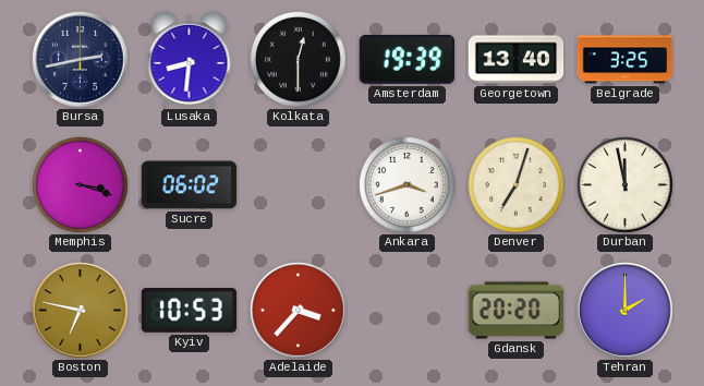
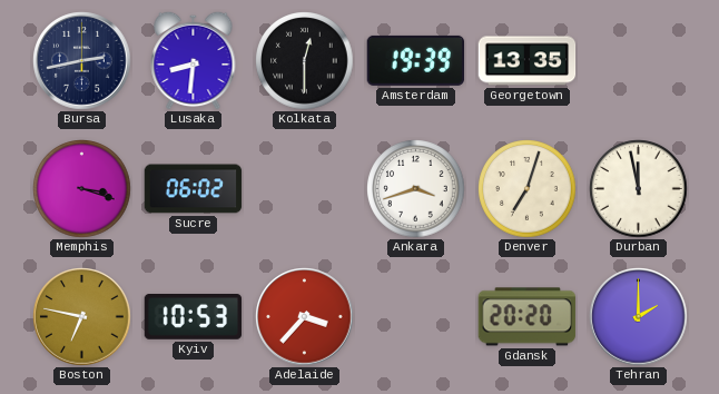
Georgetown: 13:40 -> 13:35
Belgrade: 3:25 -> none
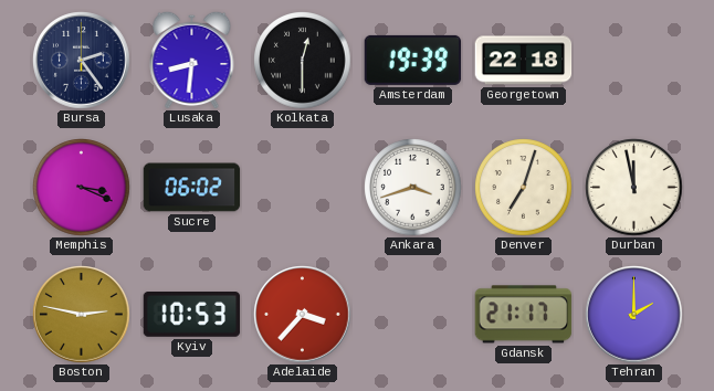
Bursa: 2:43 -> 2:24
Georgetown: 13:35 -> 22:18
Memphis: 3:18 -> 3:19
Boston: 6:47 -> 2:47
Gdansk: 20:20 -> 21:17
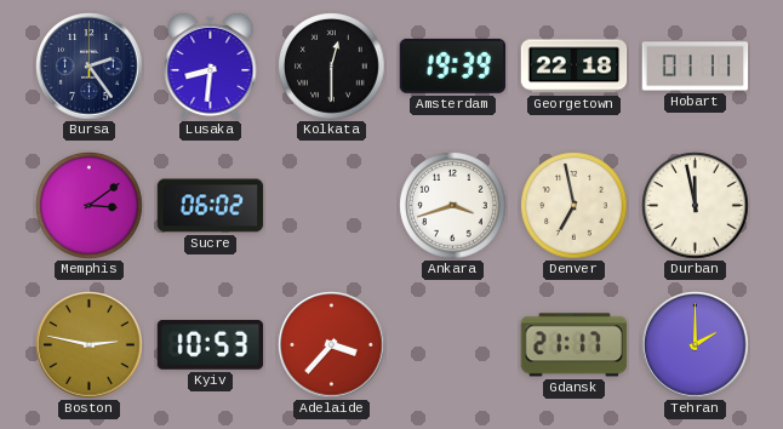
Hobart: none -> 01:11
Memphis: 3:19 -> 3:09
Denver: 7:03 -> 6:58
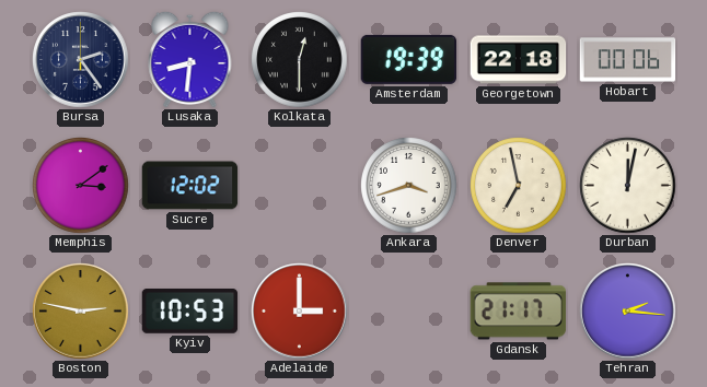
Hobart: 01:11 -> 00:06
Sucre: 06:02 -> 12:02
Durban: 11:58 -> 12:02
Adelaide: 3:37 -> 3:00
Tehran: 2:00 -> 2:16
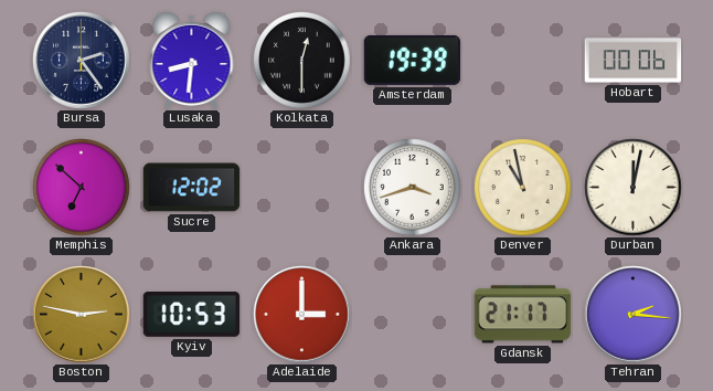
Georgetown: 22:18 -> none
Memphis: 3:09 -> 6:52
Denver: 6:58 -> 10:58
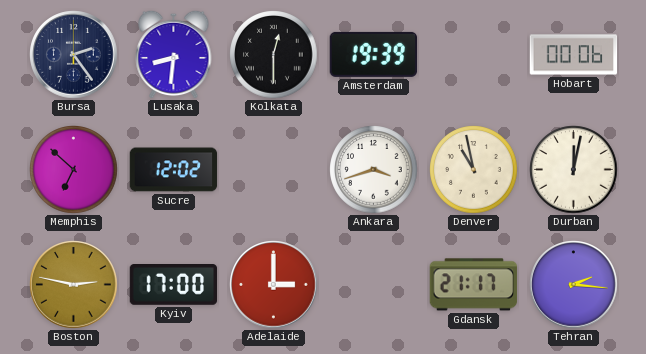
Kyiv: 10:53 -> 17:00
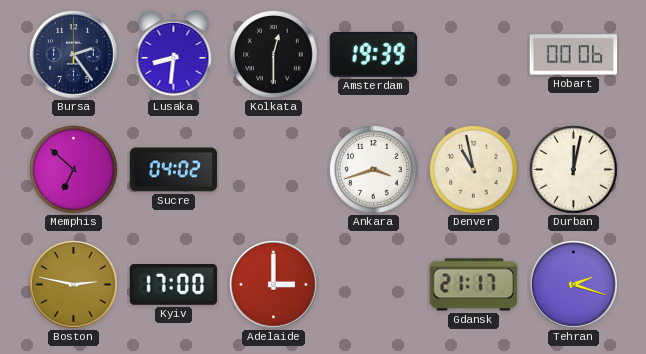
Sucre: 12:02 -> 04:02
Tehran: 2:16 -> 2:18
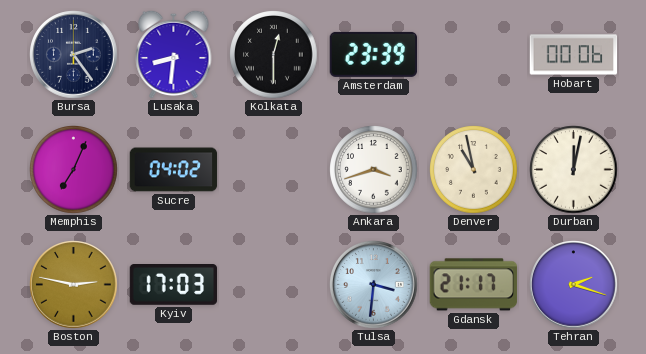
Amsterdam: 19:39 -> 23:39
Memphis: 6:52 -> 7:04
Kyiv: 17:00 -> 17:03
Adelaide: 3:00 -> none
Tulsa: none -> 3:31
